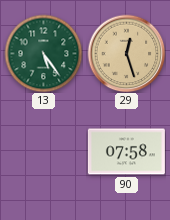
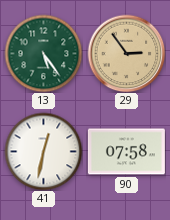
29: 12:27 -> 2:54
41: none -> 12:32
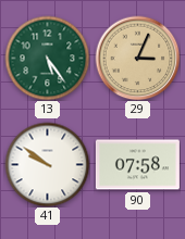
29: 2:54 -> 3:04
41: 12:32 -> 9:51
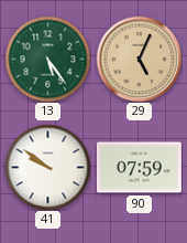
29: 3:04 -> 5:04
90: 07:58 -> 07:59
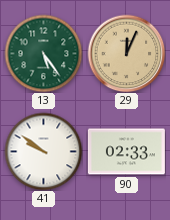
29: 5:04 -> 12:04
90: 07:59 -> 02:33
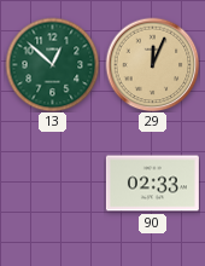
13: 5:24 -> 12:52
41: 9:51 -> none
